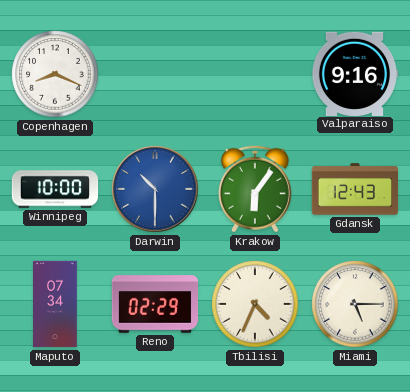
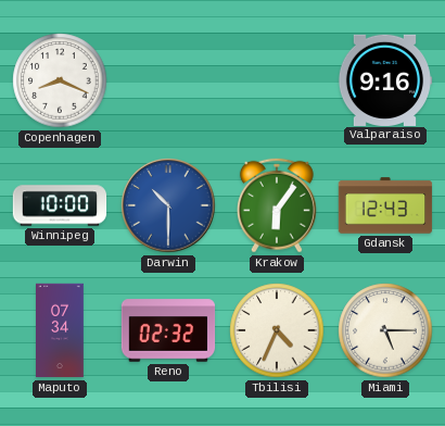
Reno: 02:29 -> 02:32
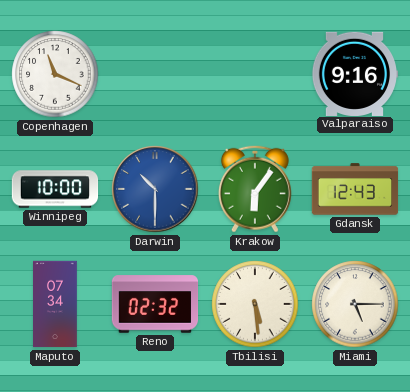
Copenhagen: 8:19 -> 11:19
Tbilisi: 4:34 -> 5:29
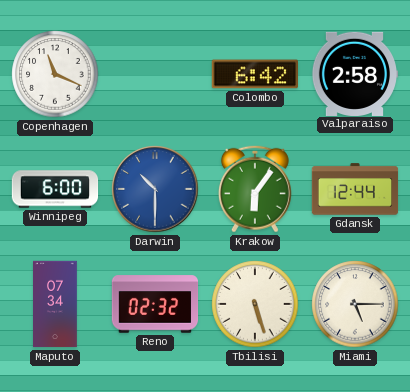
Colombo: none -> 6:42
Valparaiso: 9:16 -> 2:58
Winnipeg: 10:00 -> 6:00
Gdansk: 12:43 -> 12:44
Tbilisi: 5:29 -> 5:27
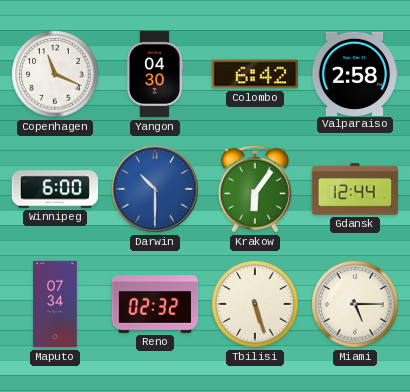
Yangon: none -> 04:30
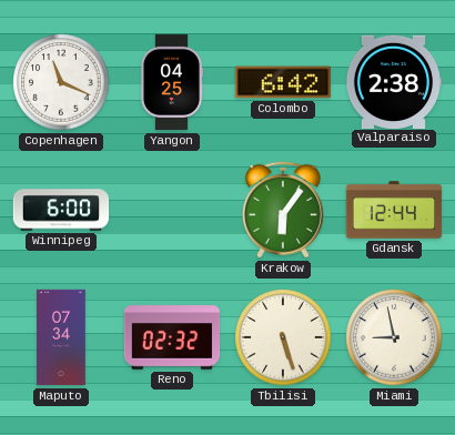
Yangon: 04:30 -> 04:25
Valparaiso: 2:58 -> 2:38
Darwin: 10:30 -> none
Miami: 5:15 -> 8:58
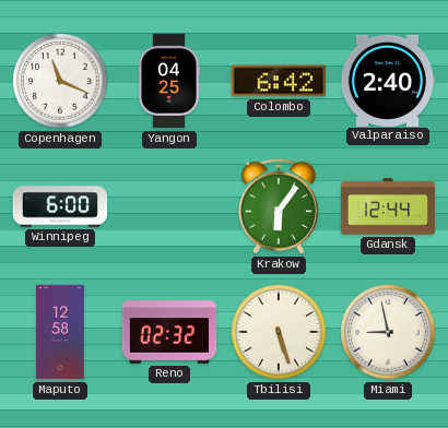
Valparaiso: 2:38 -> 2:40
Maputo: 07:34 -> 12:58
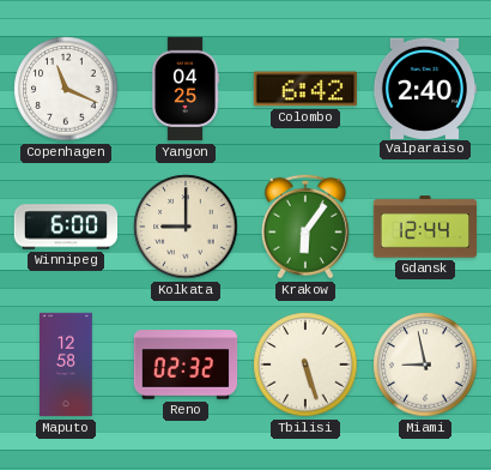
Kolkata: none -> 9:00
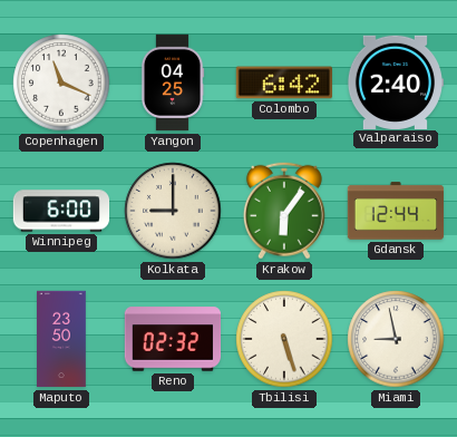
Maputo: 12:58 -> 23:50
